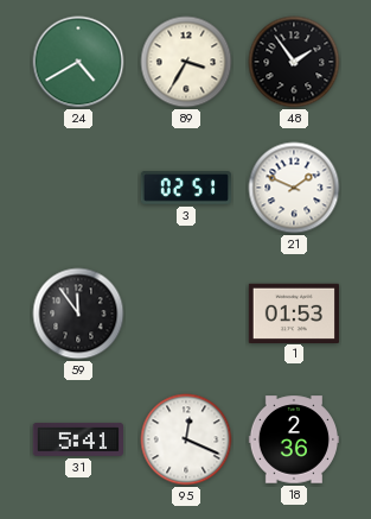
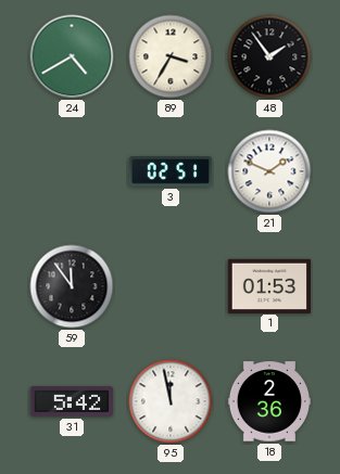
31: 5:41 -> 5:42
95: 12:19 -> 11:58
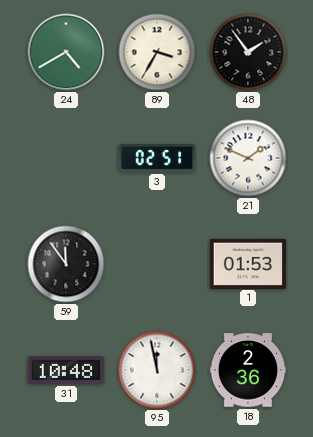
31: 5:42 -> 10:48
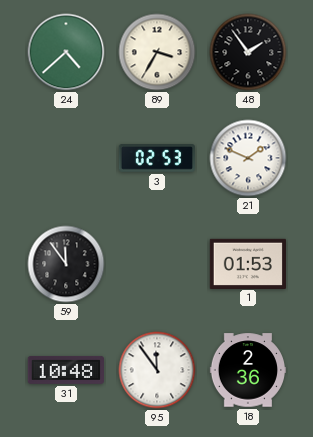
24: 4:40 -> 4:38
3: 02:51 -> 02:53
95: 11:58 -> 11:54
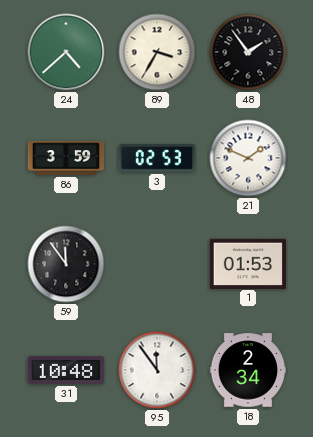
86: none -> 3:59
18: 2:36 -> 2:34
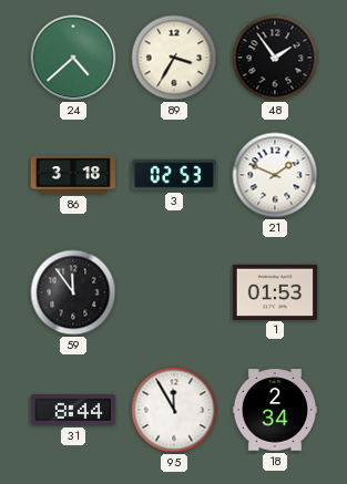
86: 3:59 -> 3:18
31: 10:48 -> 8:44
95: 11:54 -> 11:55
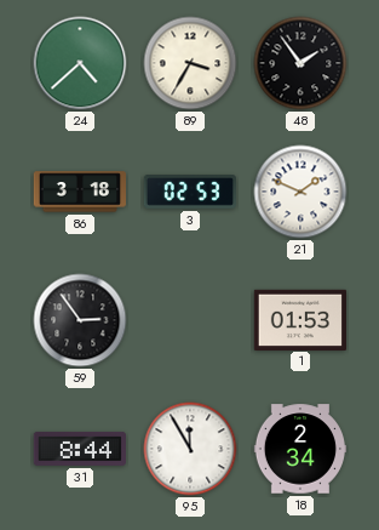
59: 11:54 -> 2:54
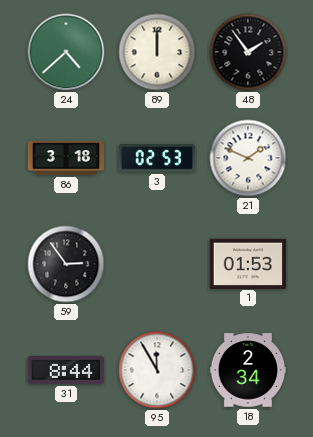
89: 3:35 -> 12:00
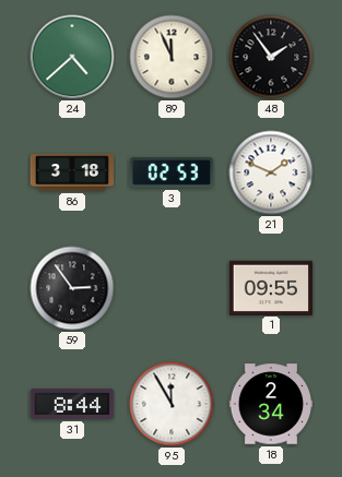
89: 12:00 -> 11:56
1: 01:53 -> 09:55
